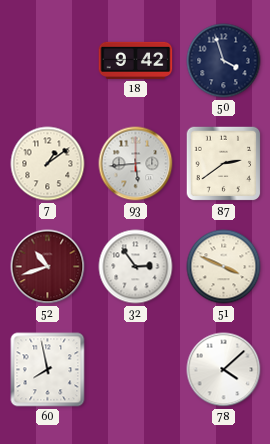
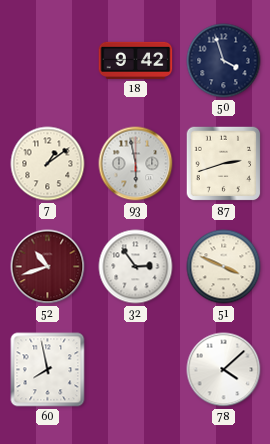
93: 5:44 -> 5:58
87: 2:39 -> 2:42
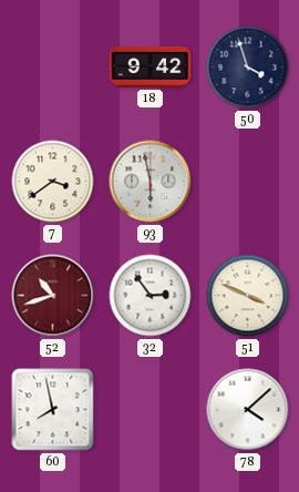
7: 1:09 -> 3:39
87: 2:42 -> none
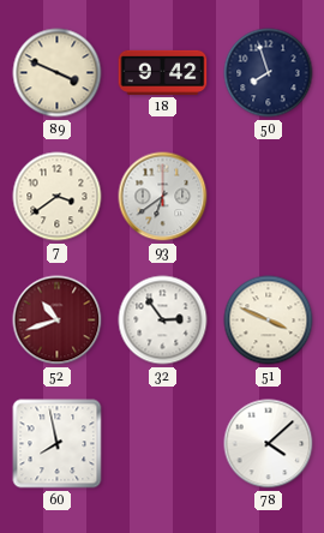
89: none -> 3:49
50: 3:57 -> 7:57
93: 5:58 -> 6:39
